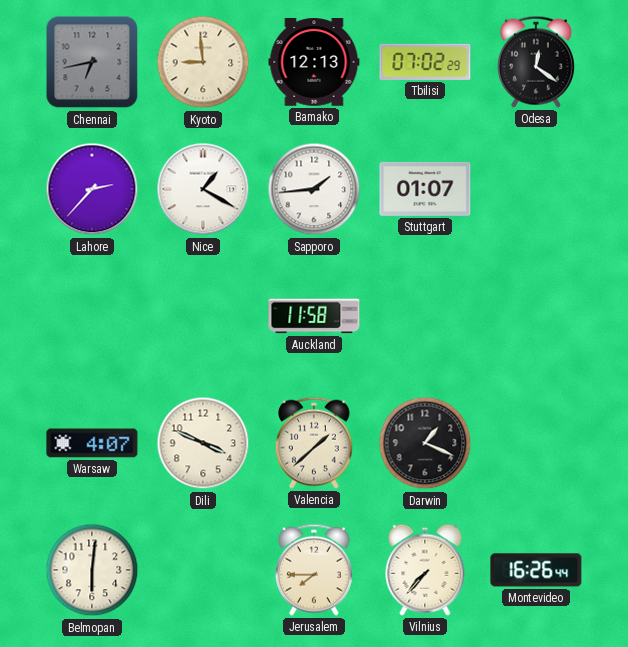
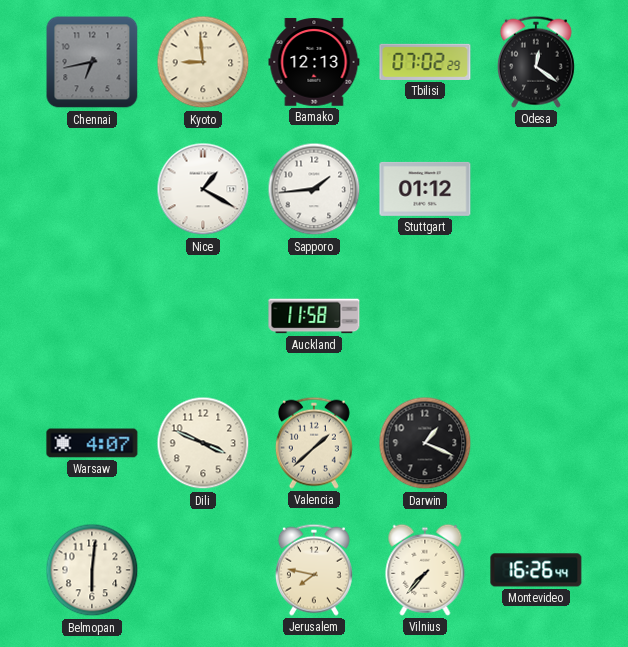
Lahore: 2:37 -> none
Stuttgart: 01:07 -> 01:12
Jerusalem: 7:45 -> 7:47
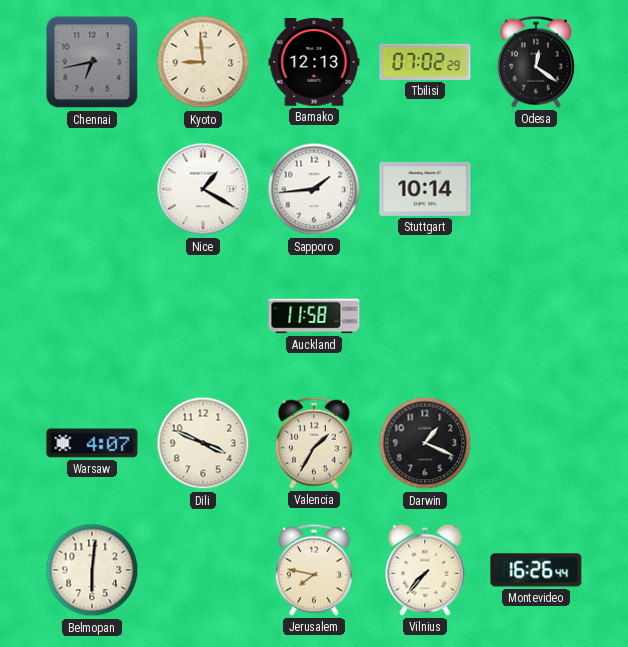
Stuttgart: 01:12 -> 10:14
Valencia: 1:38 -> 1:35
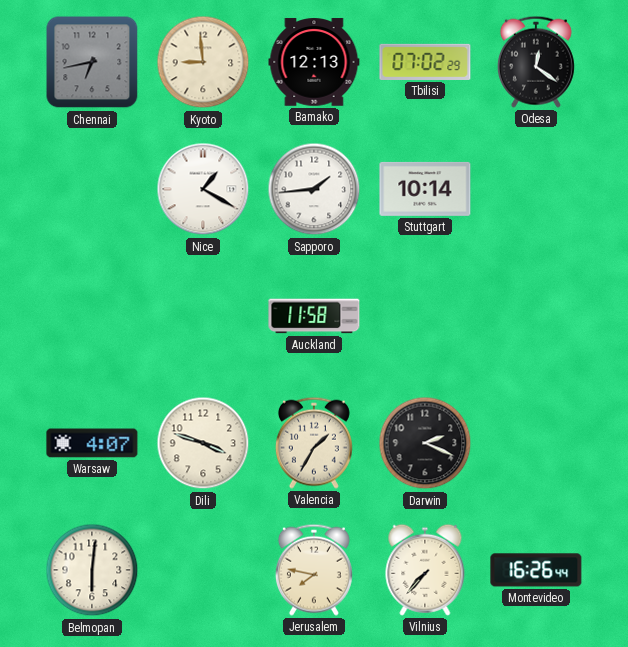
Dili: 3:49 -> 3:48
Darwin: 1:19 -> 2:19
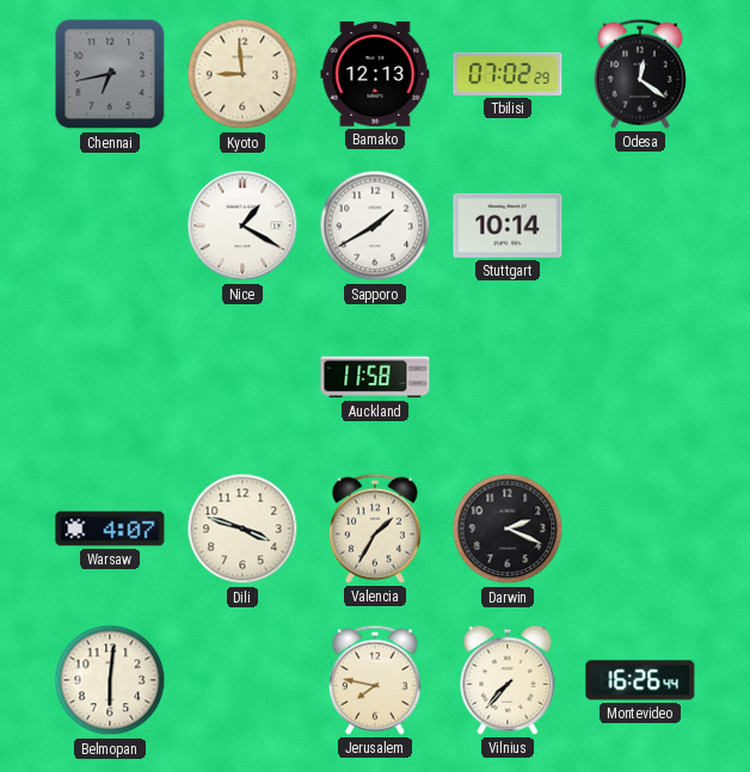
Sapporo: 1:44 -> 1:40
